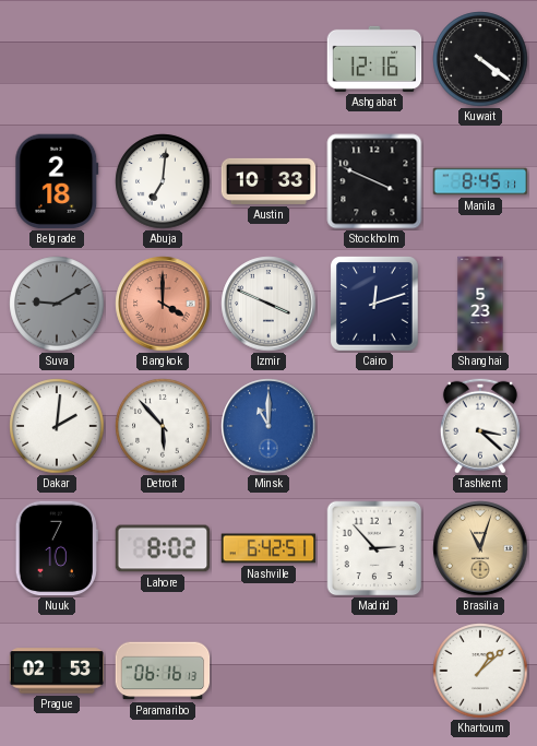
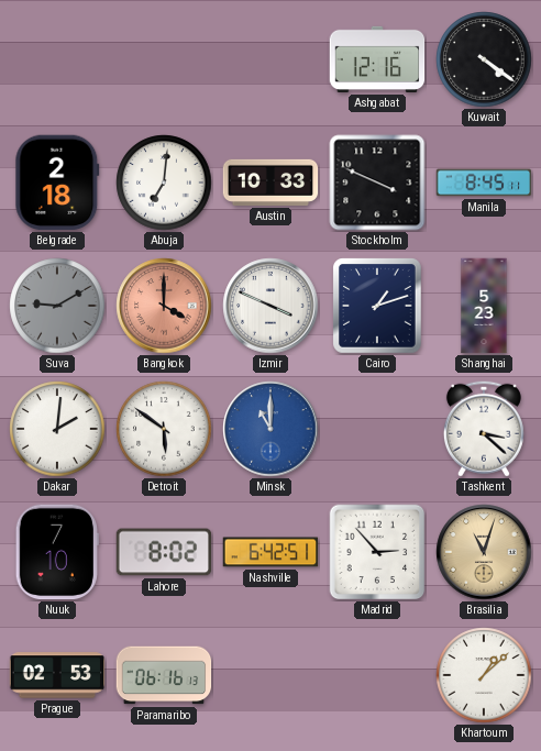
Cairo: 12:12 -> 1:12
Detroit: 5:53 -> 5:51
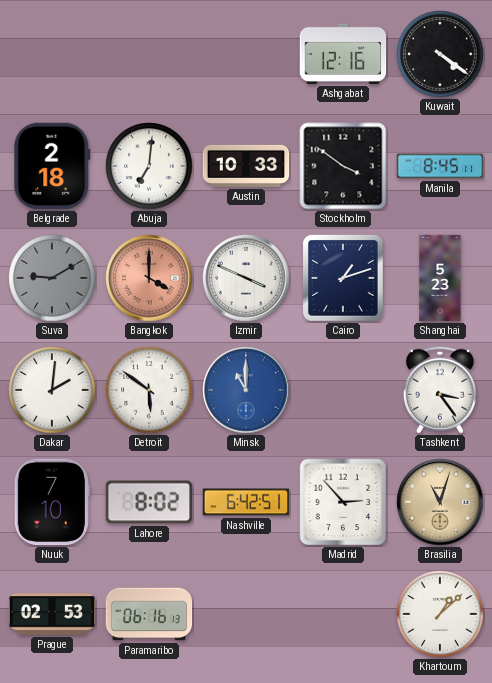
Stockholm: 3:49 -> 3:51
Tashkent: 3:22 -> 3:24
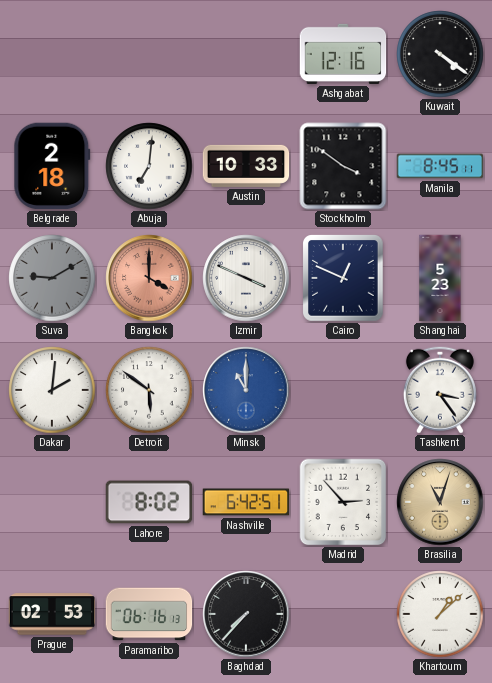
Cairo: 1:12 -> 12:49
Nuuk: 7:10 -> none
Baghdad: none -> 7:37
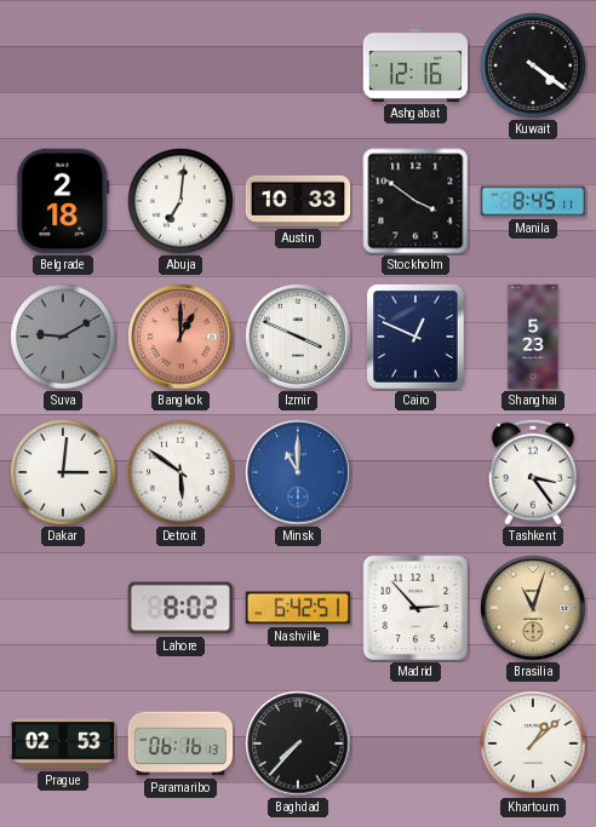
Bangkok: 4:00 -> 1:00
Dakar: 2:01 -> 3:01
